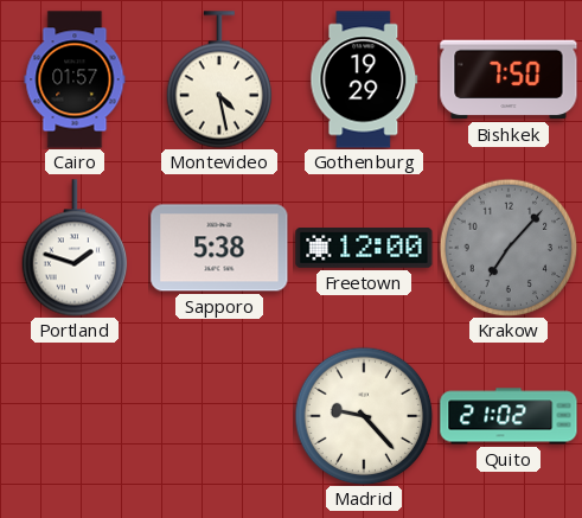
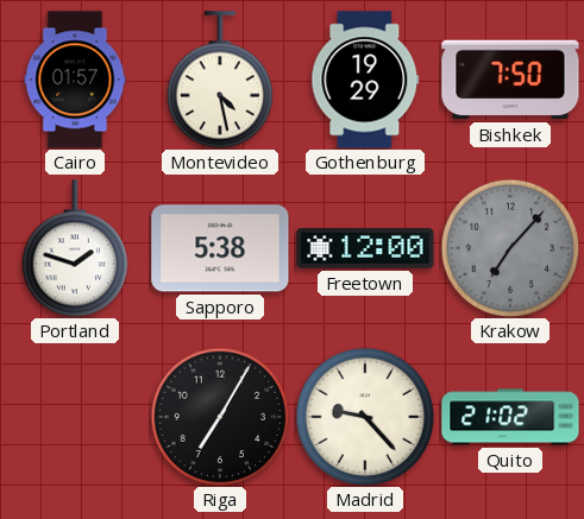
Riga: none -> 7:05
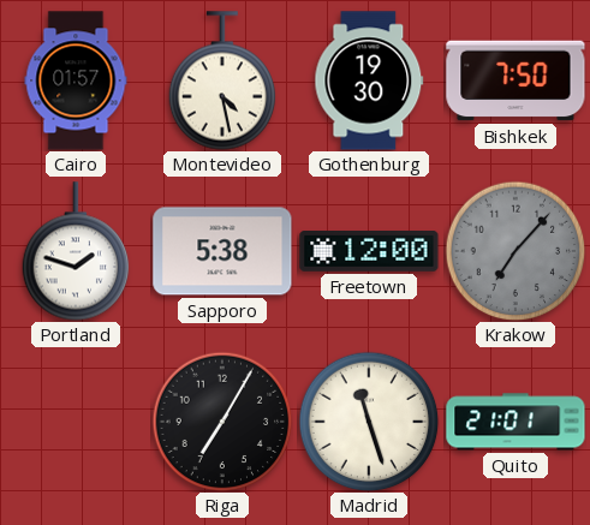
Gothenburg: 19:29 -> 19:30
Madrid: 9:23 -> 11:27
Quito: 21:02 -> 21:01
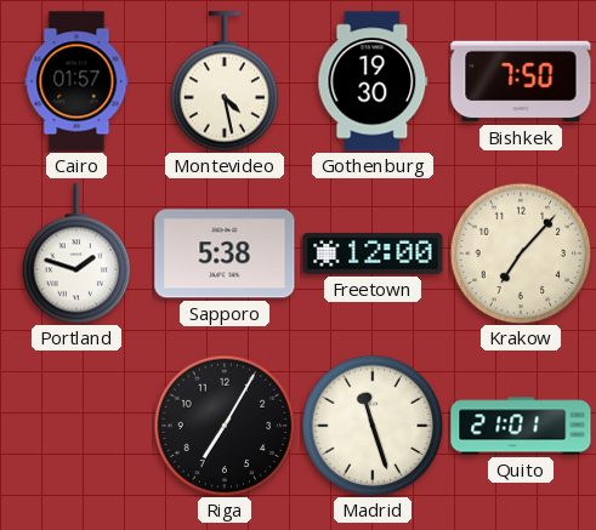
Krakow dial: grey -> cream
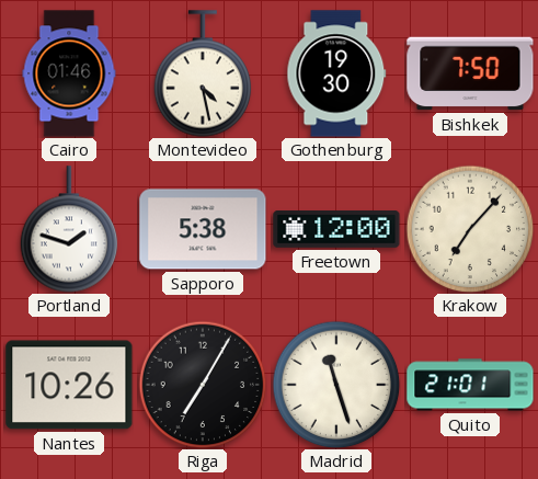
Cairo: 01:57 -> 01:46
Nantes: none -> 10:26
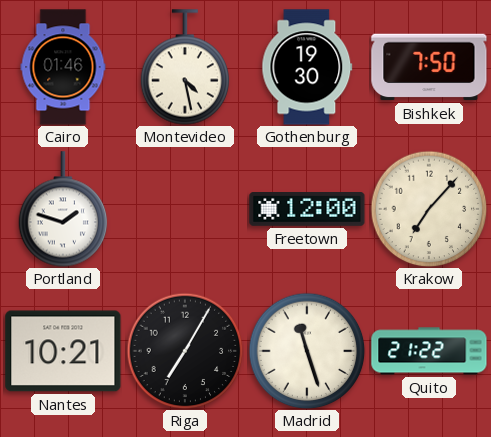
Sapporo: 5:38 -> none
Nantes: 10:26 -> 10:21
Quito: 21:01 -> 21:22
